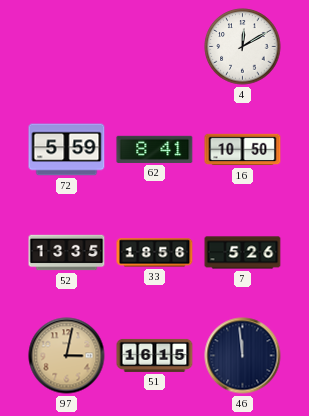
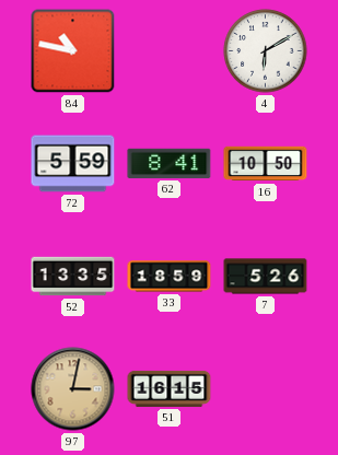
84: none -> 10:47
4: 12:10 -> 6:10
33: 18:56 -> 18:59
46: 11:59 -> none
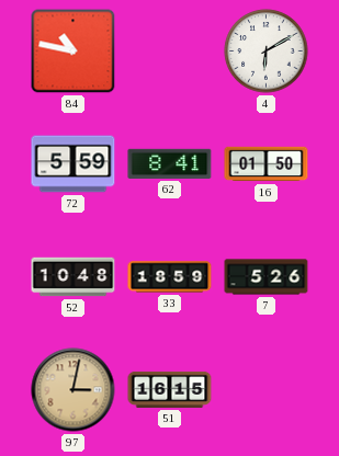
16: 10:50 -> 01:50
52: 13:35 -> 10:48
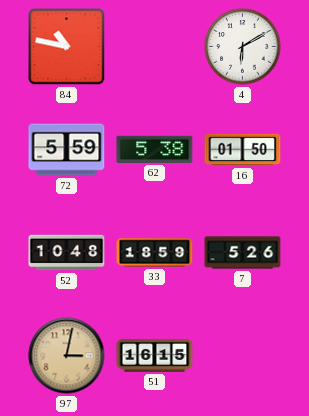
62: 8:41 -> 5:38
